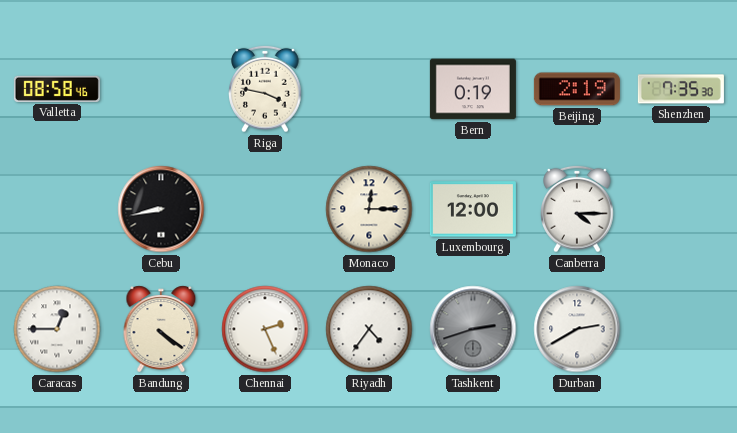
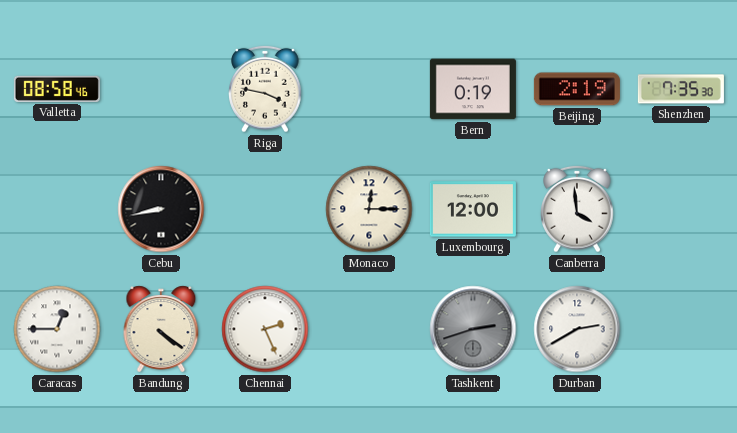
Canberra: 4:15 -> 3:59
Riyadh: 4:36 -> none
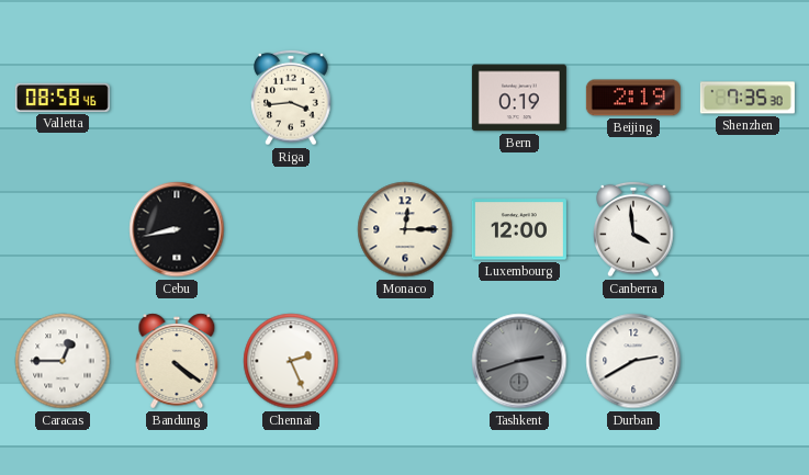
Riga: 3:47 -> 3:44
